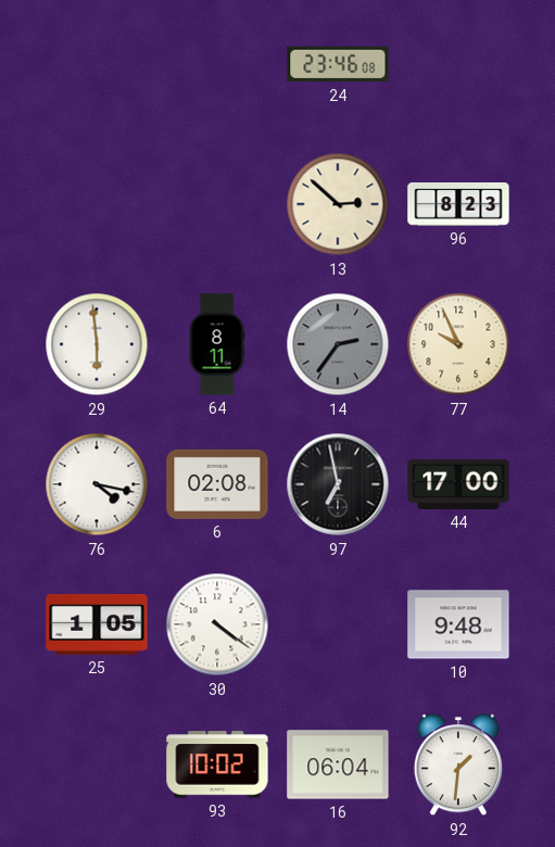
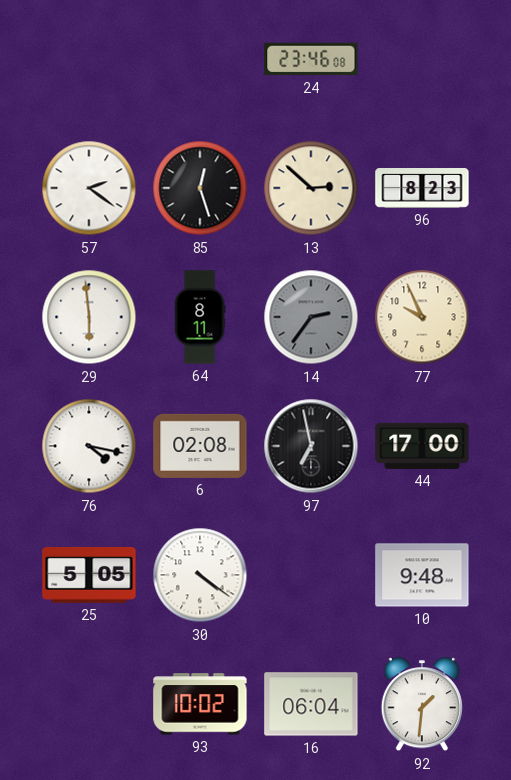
57: none -> 2:21
85: none -> 12:27
25: 1:05 -> 5:05
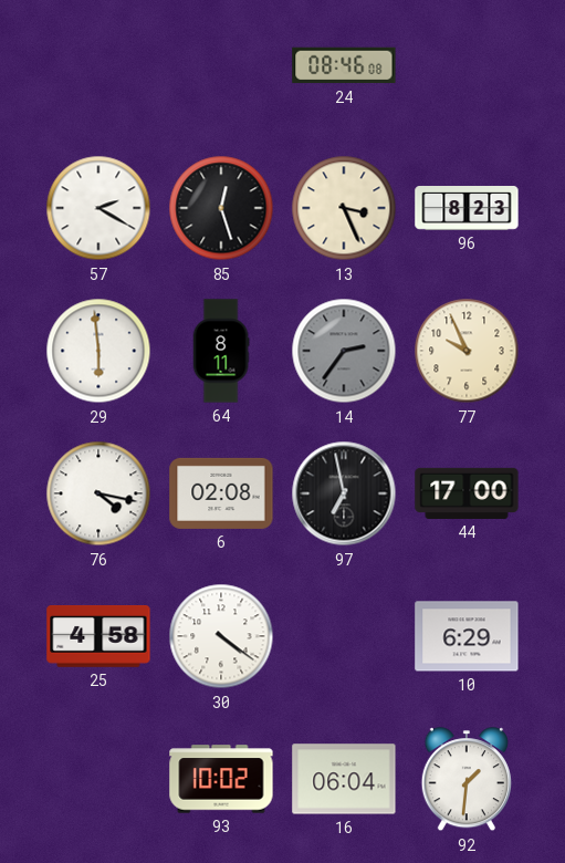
24: 23:46 -> 08:46
57: 2:21 -> 2:20
13: 2:52 -> 3:26
25: 5:05 -> 4:58
10: 9:48 -> 6:29
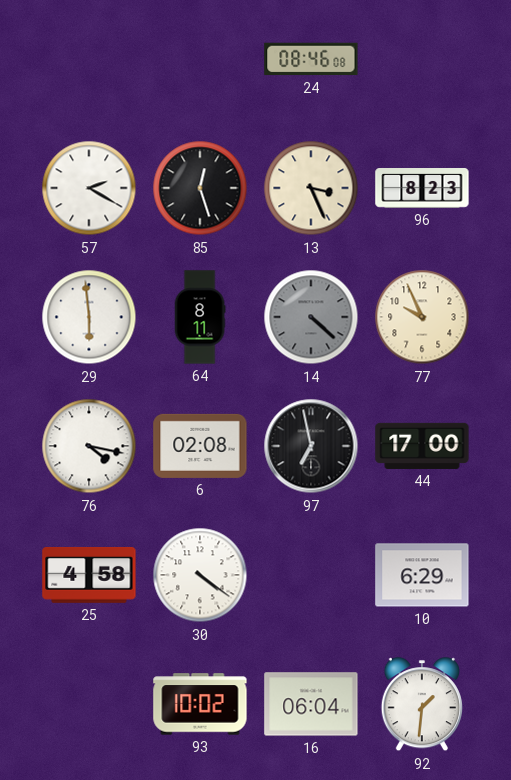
14: 2:36 -> 4:22
